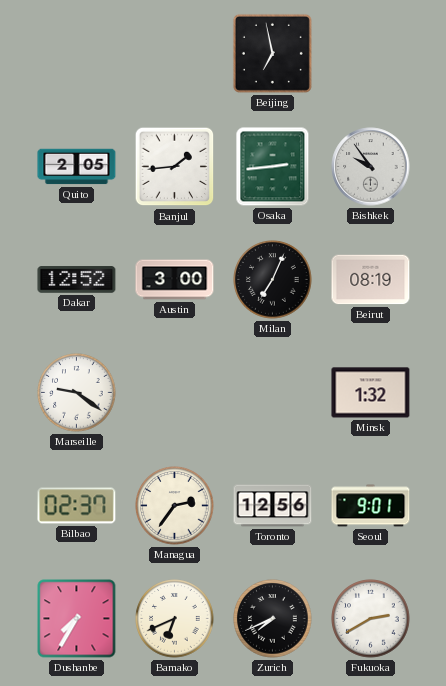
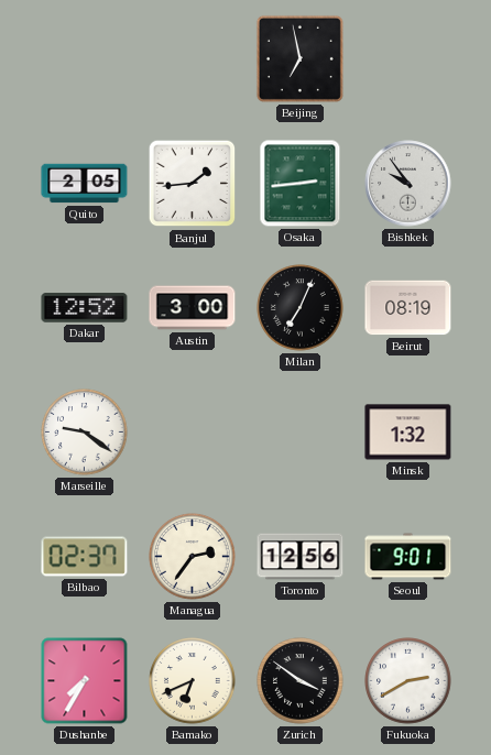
Zurich: 7:41 -> 3:51
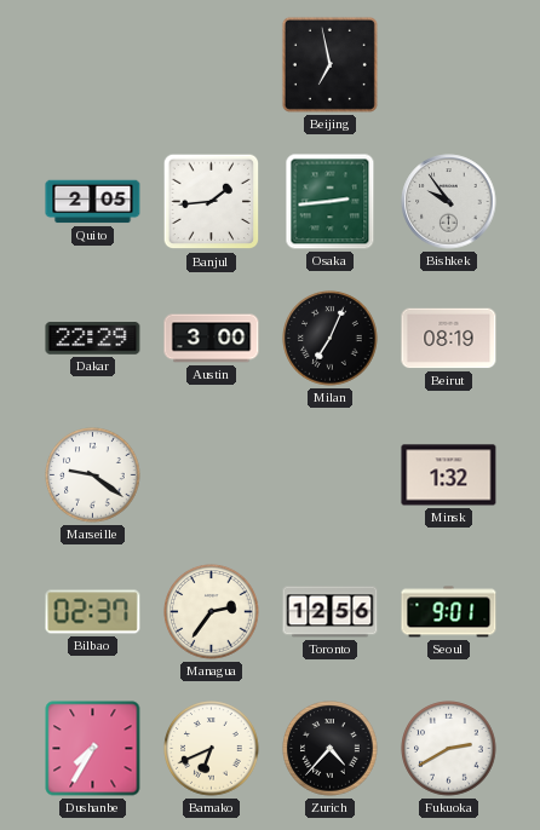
Dakar: 12:52 -> 22:29
Zurich: 3:51 -> 4:37
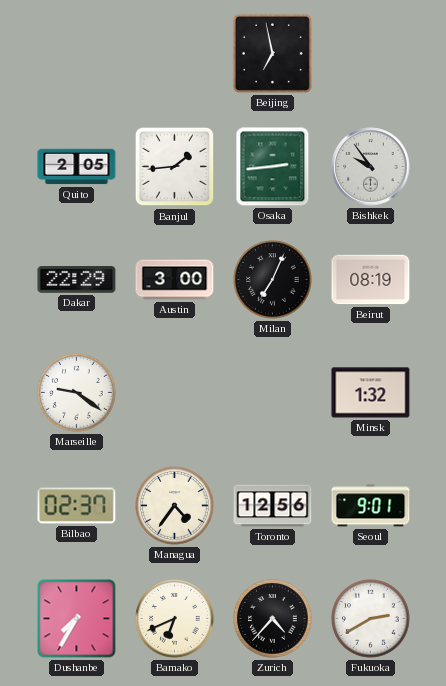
Managua: 2:36 -> 4:36
